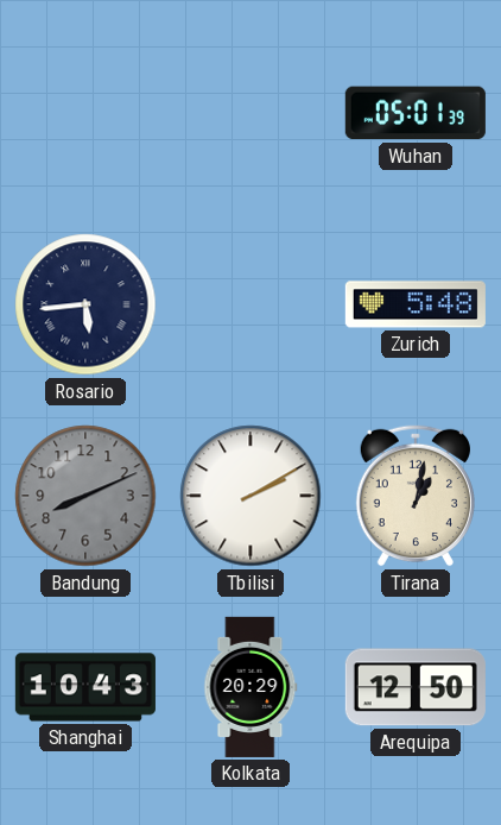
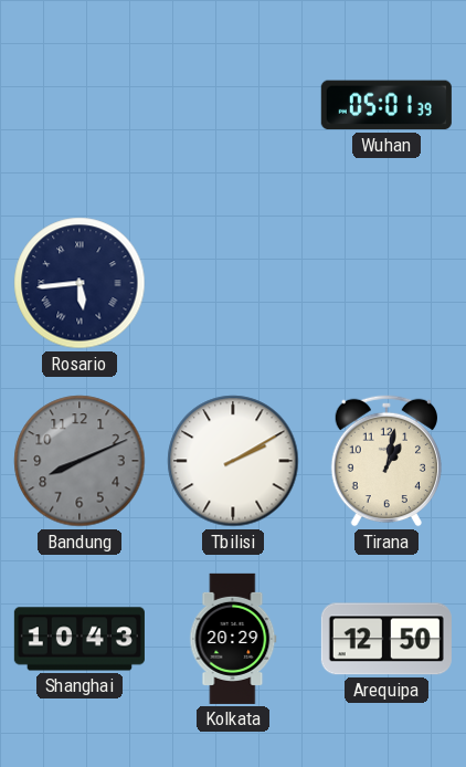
Zurich: 5:48 -> none
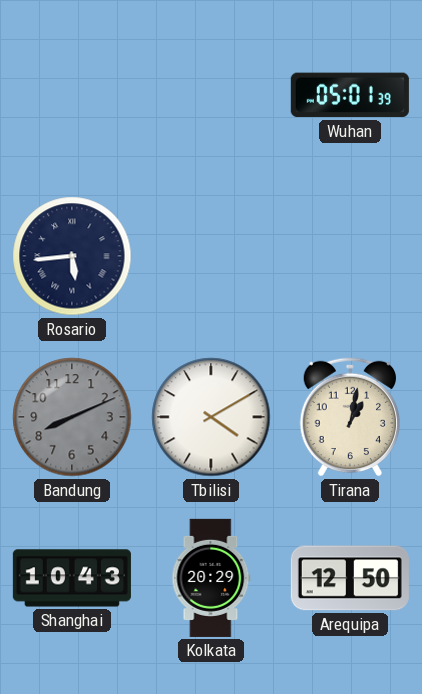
Tbilisi: 2:10 -> 4:10
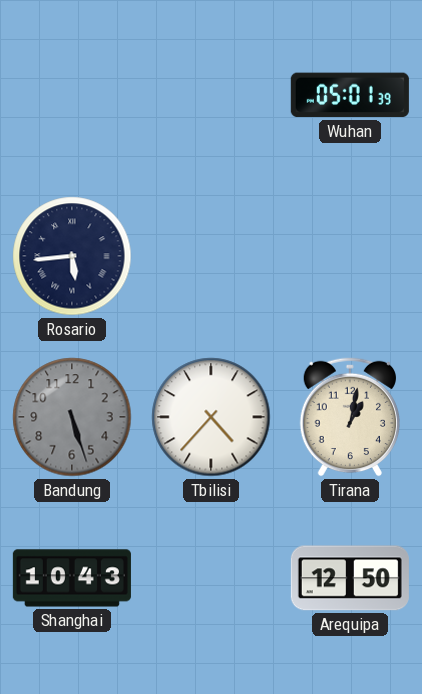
Bandung: 8:11 -> 5:27
Tbilisi: 4:10 -> 4:37
Kolkata: 20:29 -> none
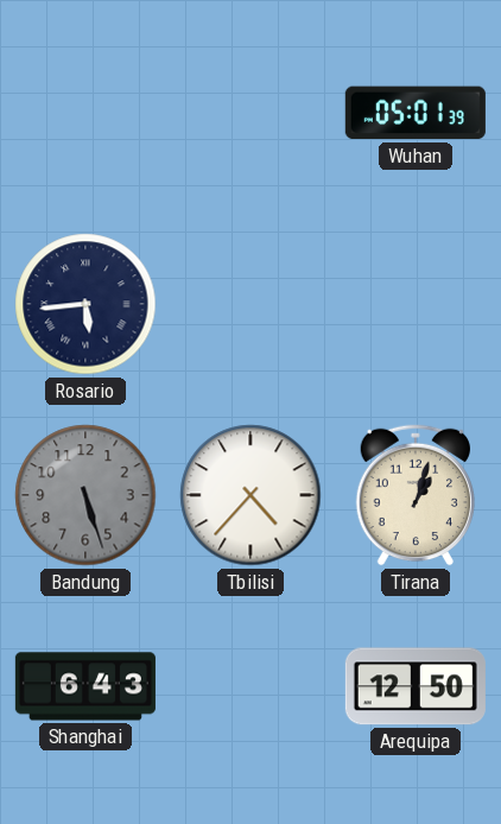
Tirana: 1:02 -> 1:03
Shanghai: 10:43 -> 6:43
